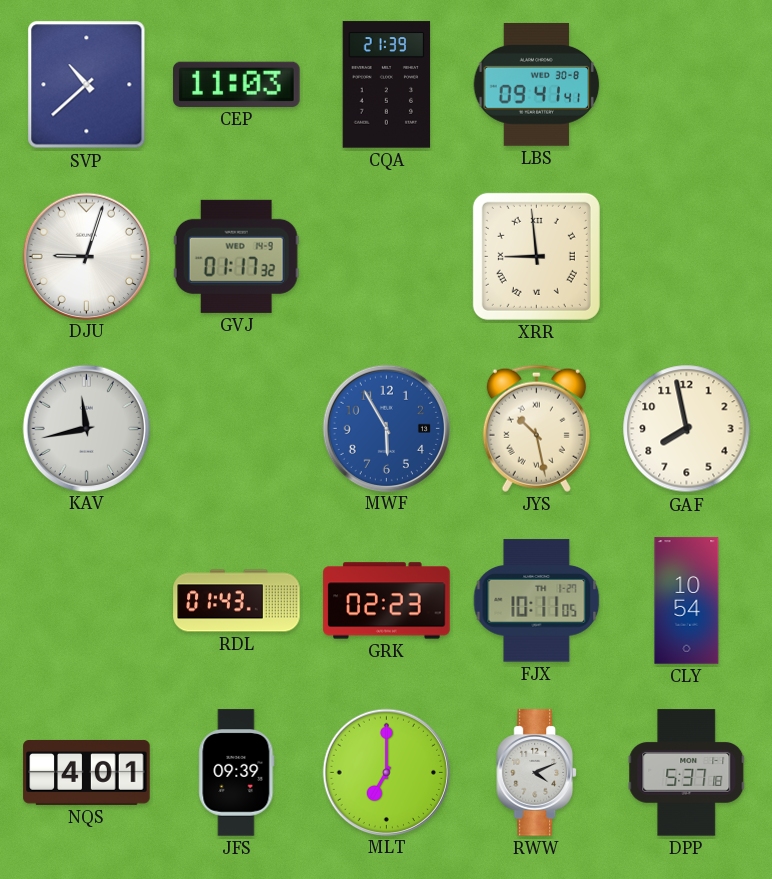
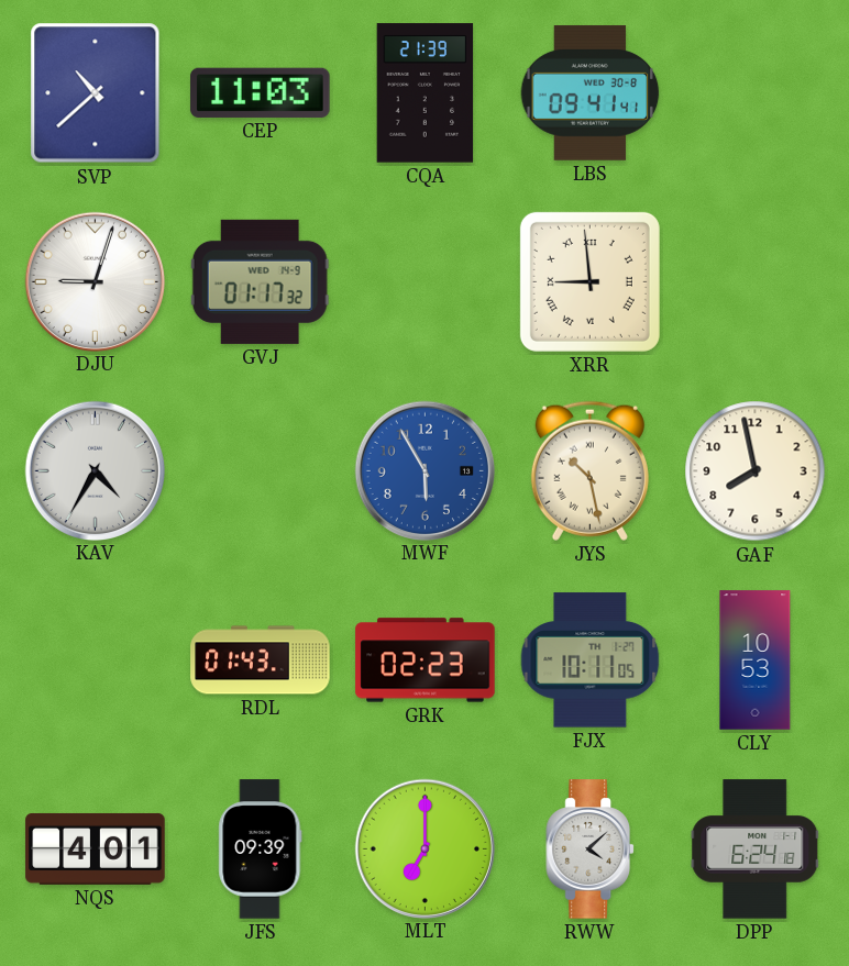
KAV: 11:43 -> 4:35
CLY: 10:54 -> 10:53
RWW: 4:11 -> 4:08
DPP: 5:37 -> 6:24
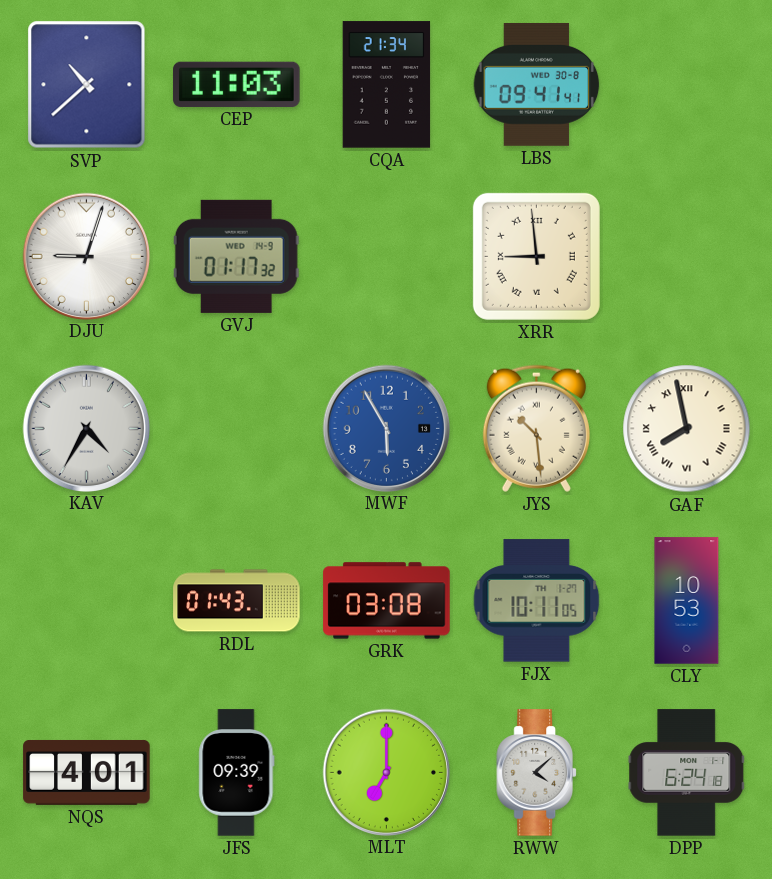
CQA: 21:39 -> 21:34
JYS: 10:28 -> 10:29
GAF numerals: Arabic -> Roman
GRK: 02:23 -> 03:08
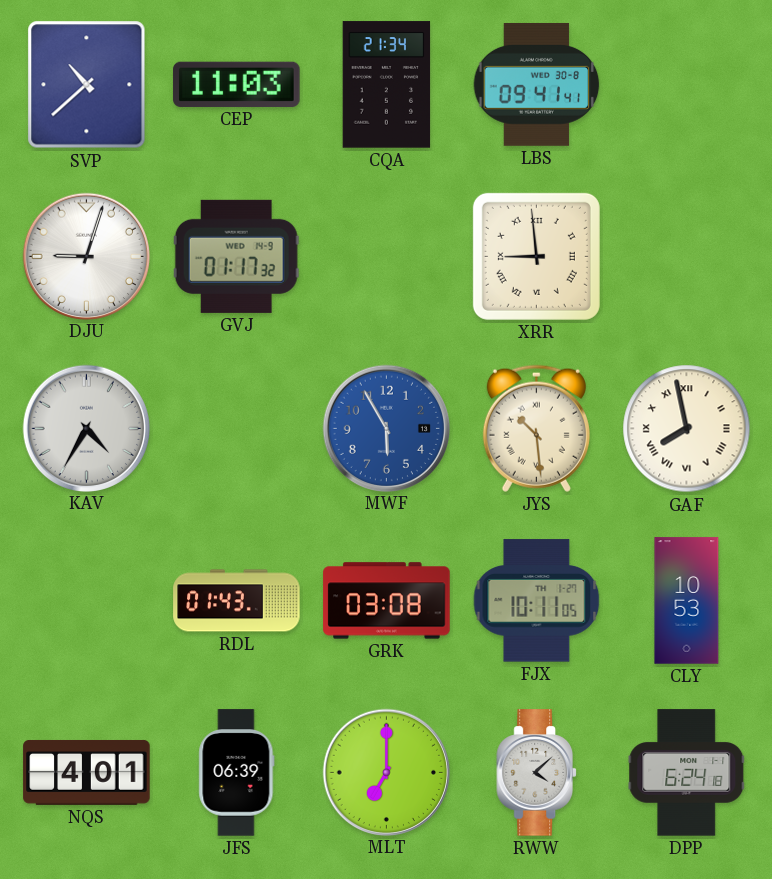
JFS: 09:39 -> 06:39
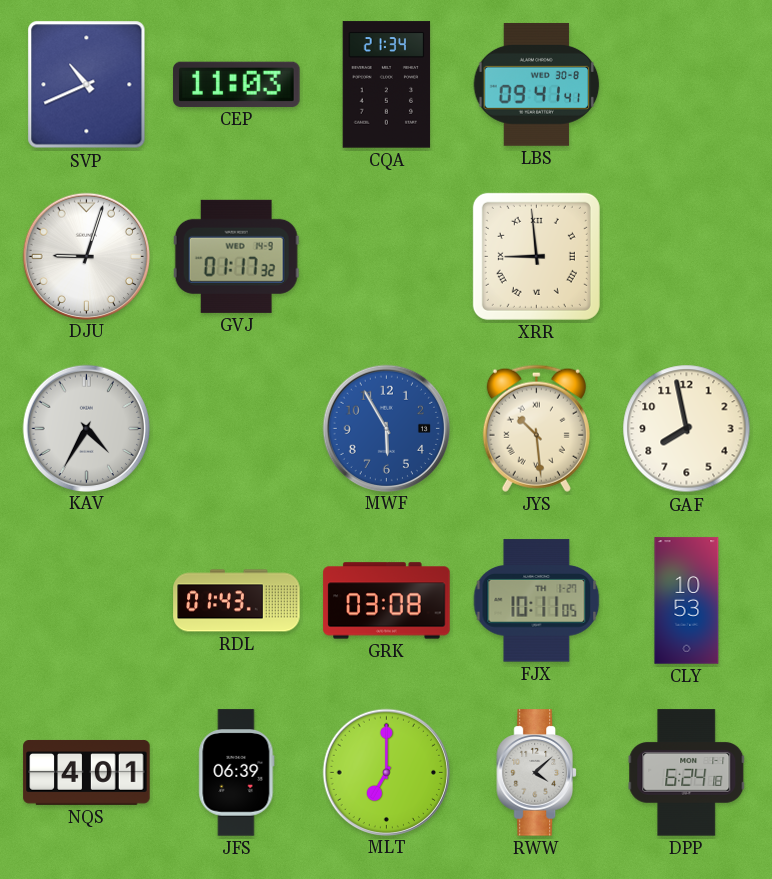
SVP: 10:38 -> 10:41
GAF numerals: Roman -> Arabic
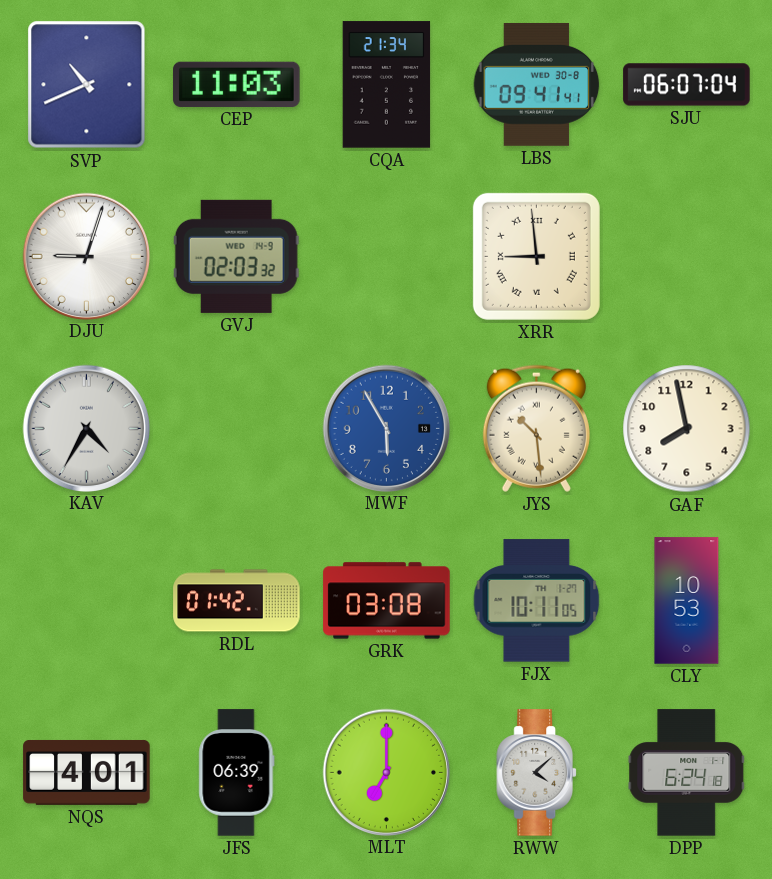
SJU: none -> 06:07
GVJ: 01:17 -> 02:03
RDL: 01:43 -> 01:42
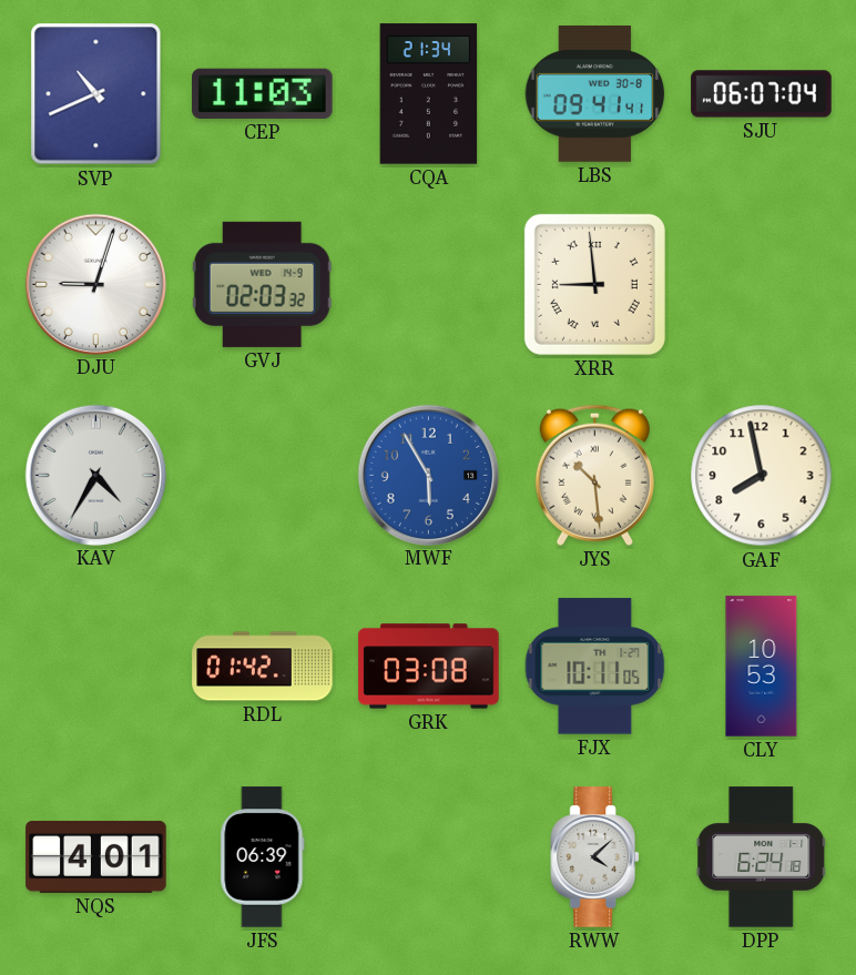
MLT: 7:00 -> none
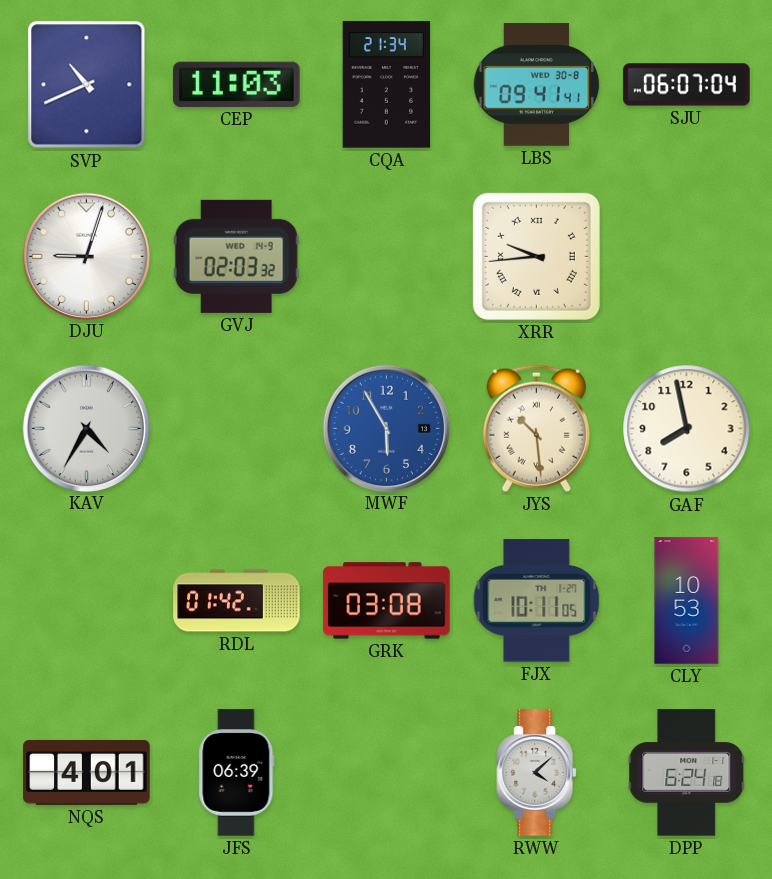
XRR: 8:59 -> 9:44
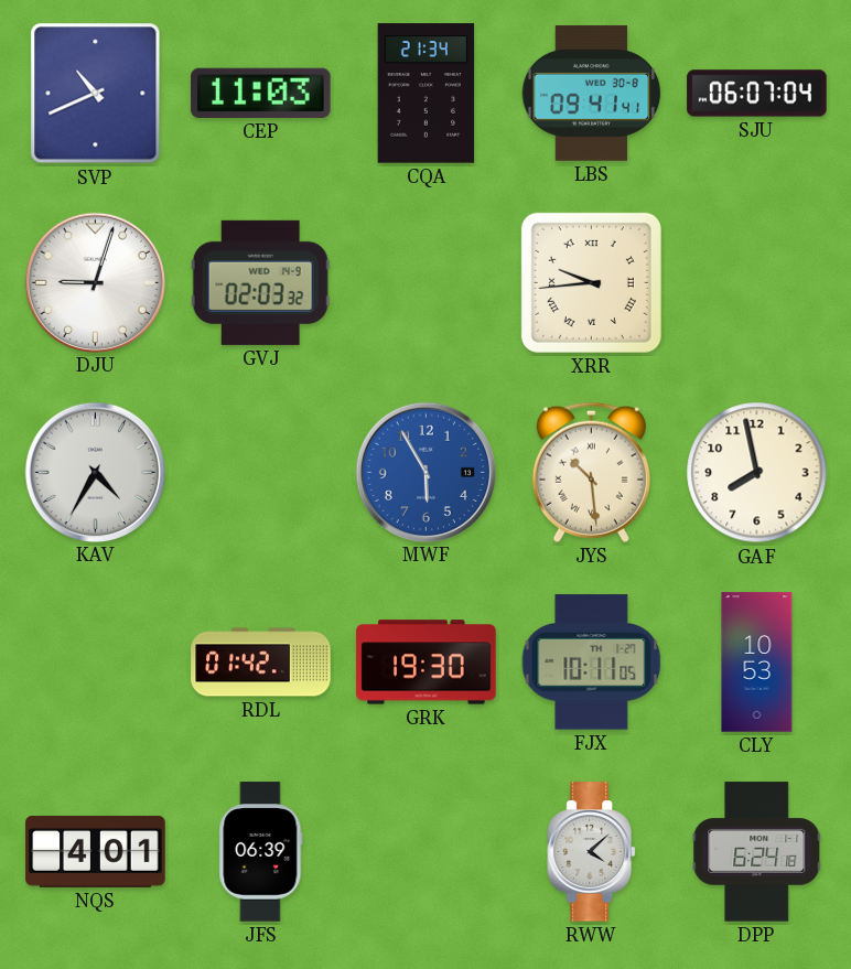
GRK: 03:08 -> 19:30
